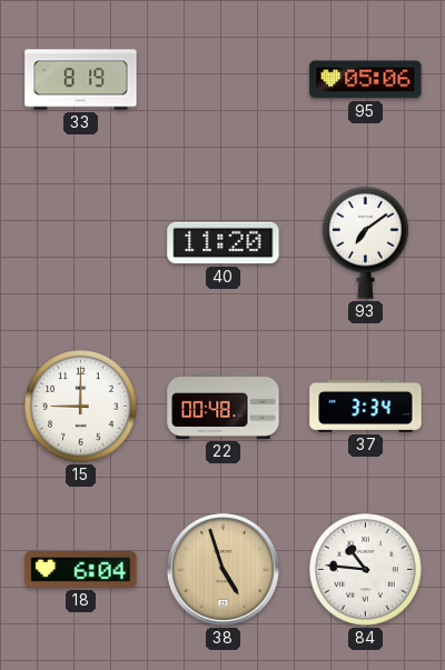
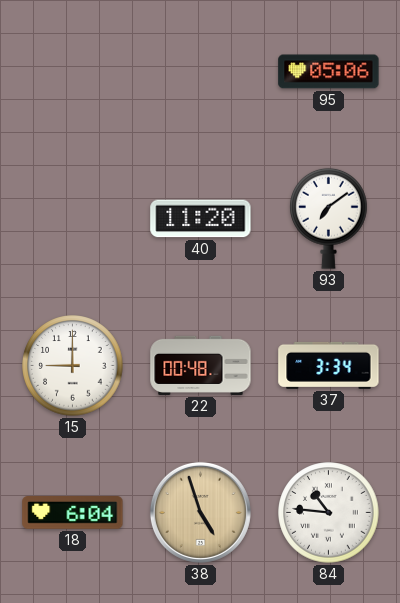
33: 8:19 -> none
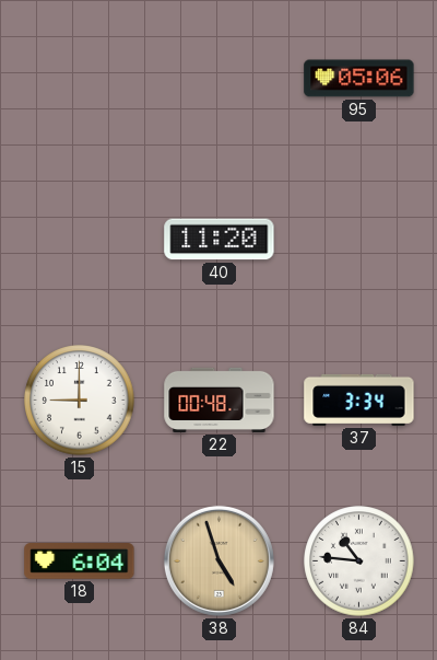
93: 7:09 -> none
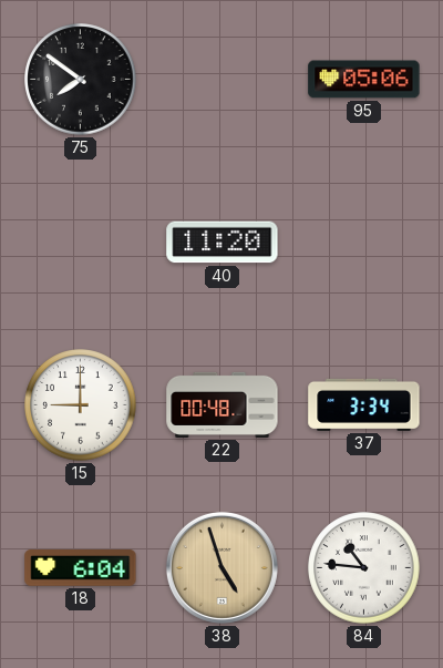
75: none -> 7:51
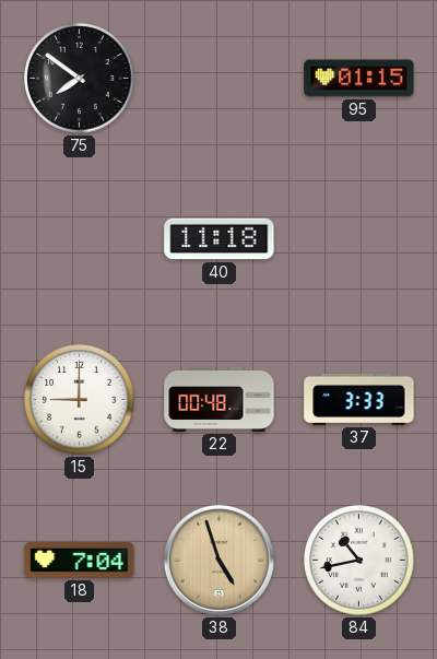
95: 05:06 -> 01:15
40: 11:20 -> 11:18
37: 3:34 -> 3:33
18: 6:04 -> 7:04
84: 10:46 -> 10:43
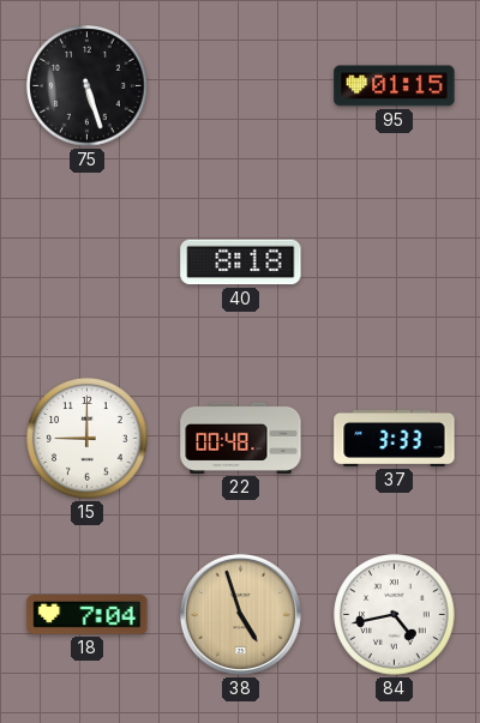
75: 7:51 -> 5:27
40: 11:18 -> 8:18
84: 10:43 -> 4:43
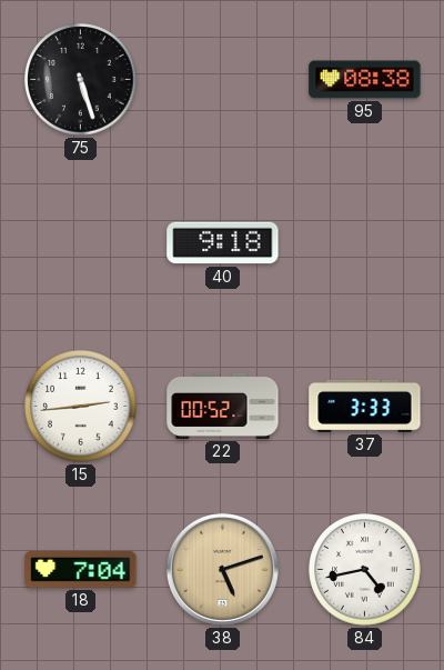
95: 01:15 -> 08:38
40: 8:18 -> 9:18
15: 9:00 -> 2:44
22: 00:48 -> 00:52
38: 4:57 -> 5:12
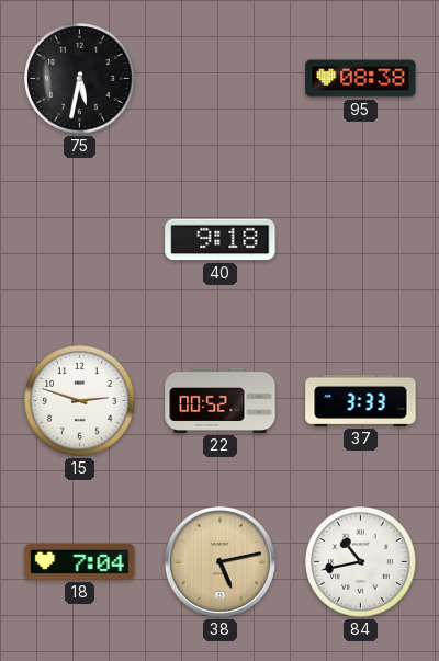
75: 5:27 -> 5:32
15: 2:44 -> 2:48
38: 5:12 -> 5:13
84: 4:43 -> 10:43
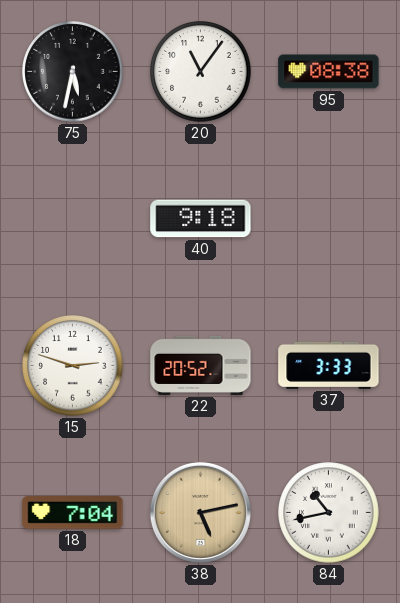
20: none -> 11:06
22: 00:52 -> 20:52
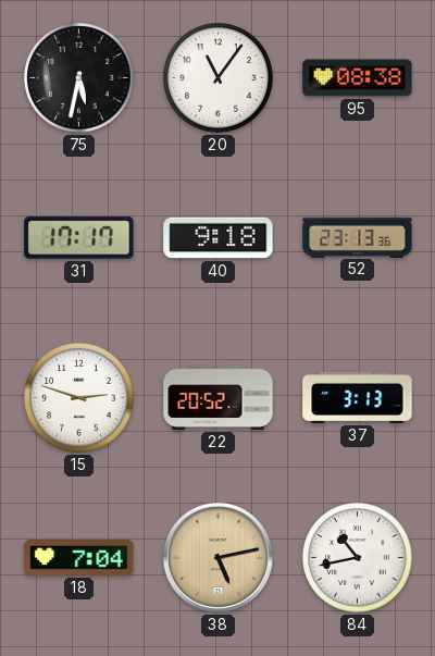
31: none -> 17:17
52: none -> 23:13
37: 3:33 -> 3:13
